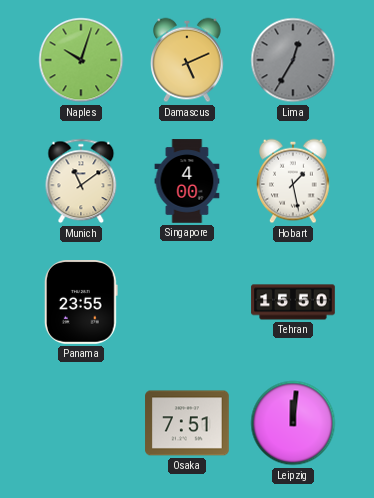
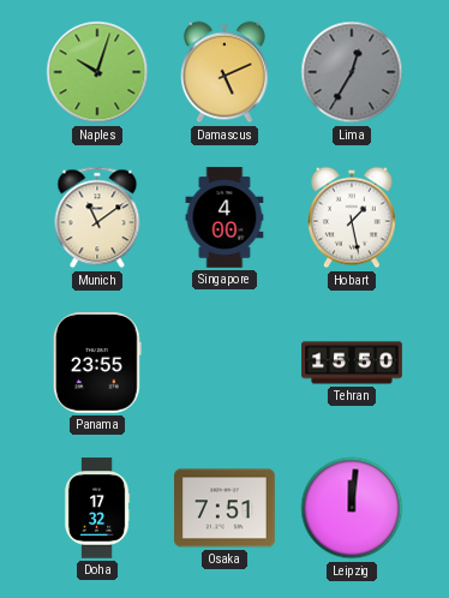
Doha: none -> 17:32
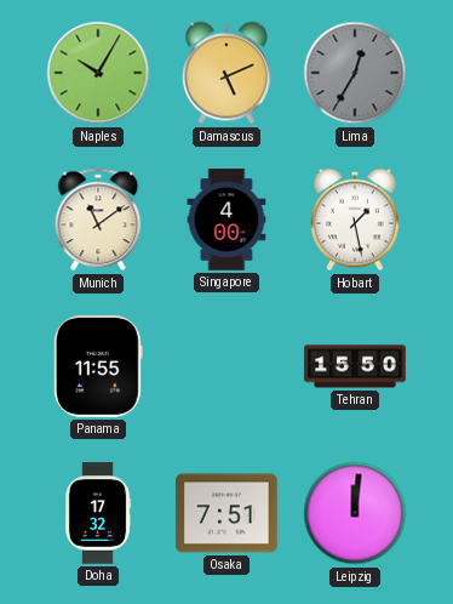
Naples: 10:03 -> 10:05
Panama: 23:55 -> 11:55
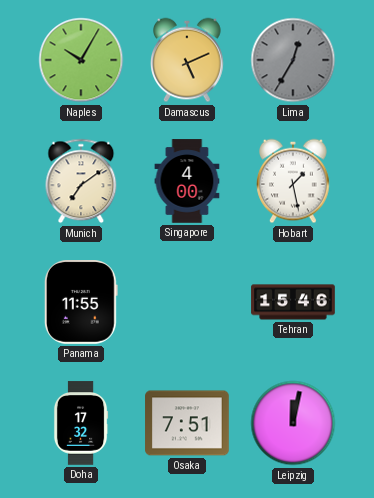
Munich: 11:09 -> 7:09
Tehran: 15:50 -> 15:46
Leipzig: 12:01 -> 12:02
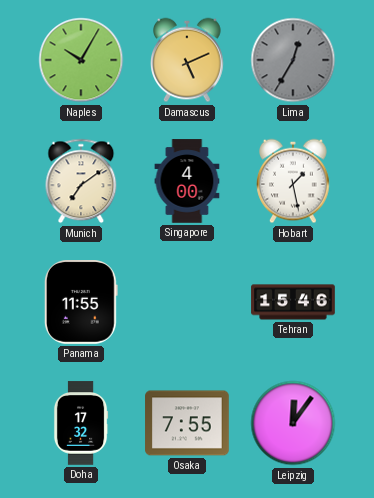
Osaka: 7:51 -> 7:55
Leipzig: 12:02 -> 12:06
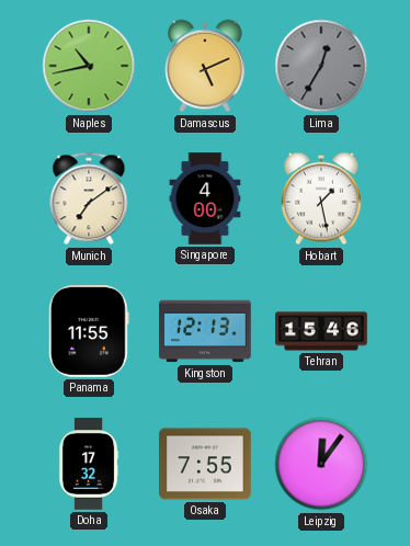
Naples: 10:05 -> 10:43
Kingston: none -> 12:13
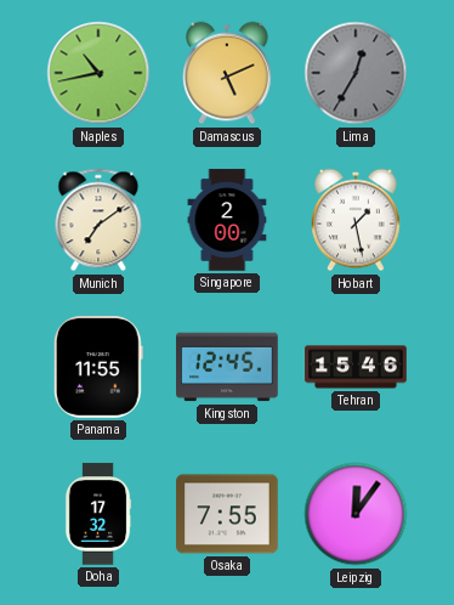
Singapore: 4:00 -> 2:00
Kingston: 12:13 -> 12:45
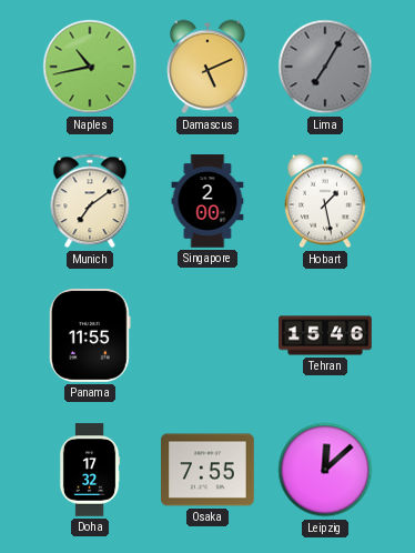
Lima: 12:35 -> 7:05
Kingston: 12:45 -> none
Leipzig: 12:06 -> 12:08
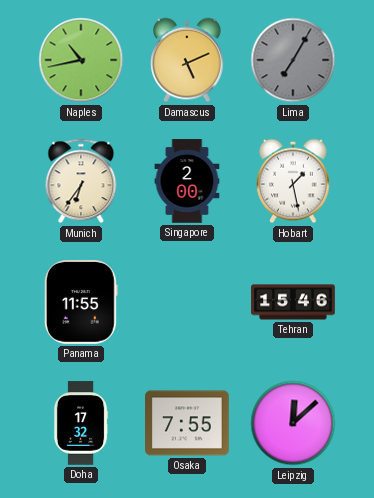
Munich: 7:09 -> 6:36
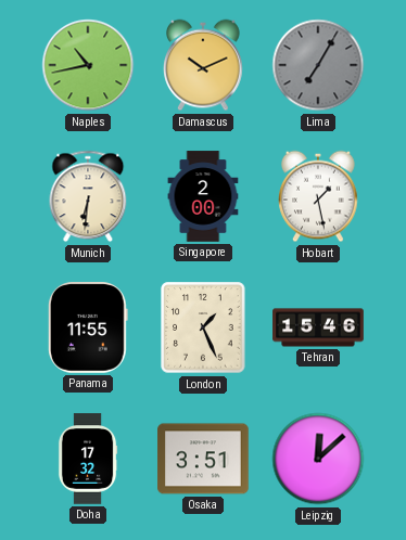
Damascus: 5:11 -> 10:11
Munich: 6:36 -> 6:31
London: none -> 1:26
Osaka: 7:55 -> 3:51
